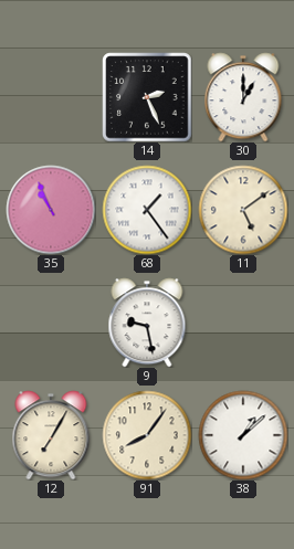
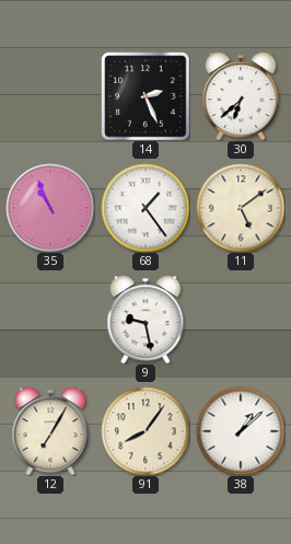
30: 1:00 -> 6:38
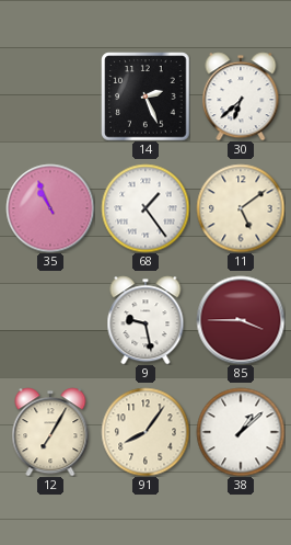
85: none -> 3:45
